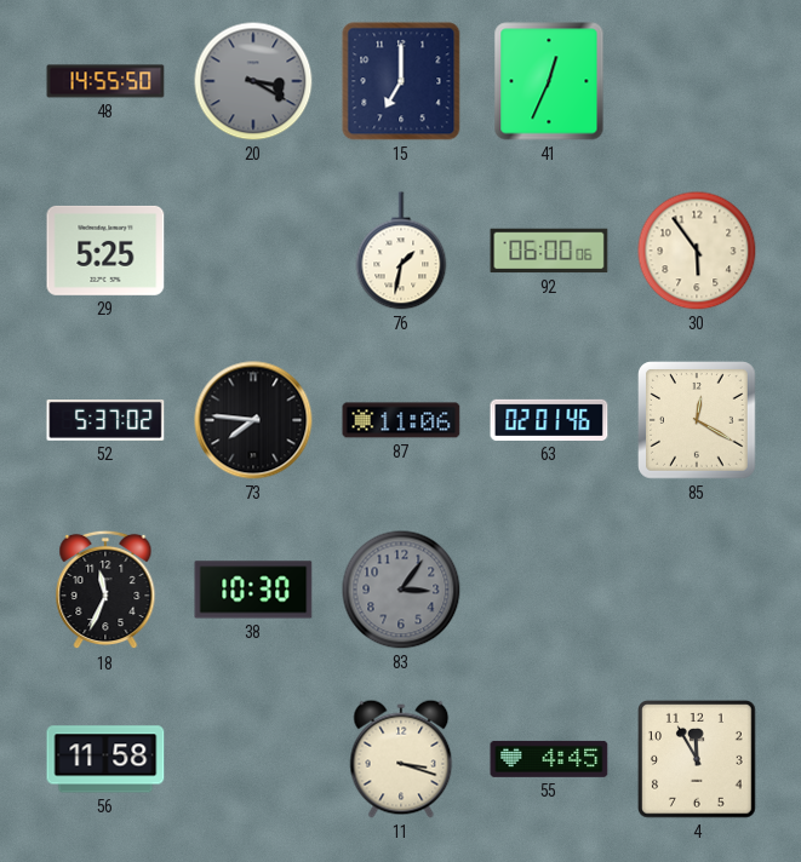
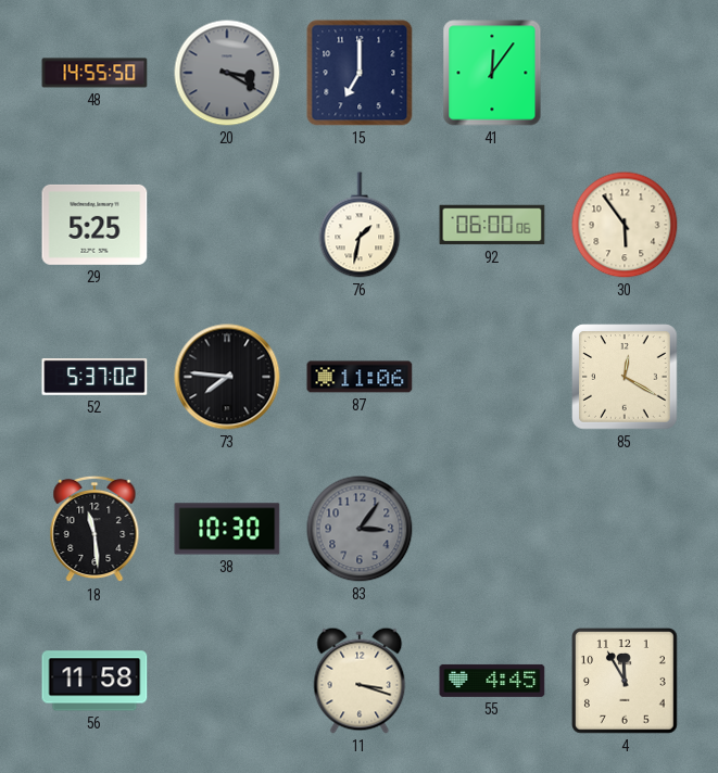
41: 12:34 -> 12:06
63: 02:01 -> none
18: 11:34 -> 11:29
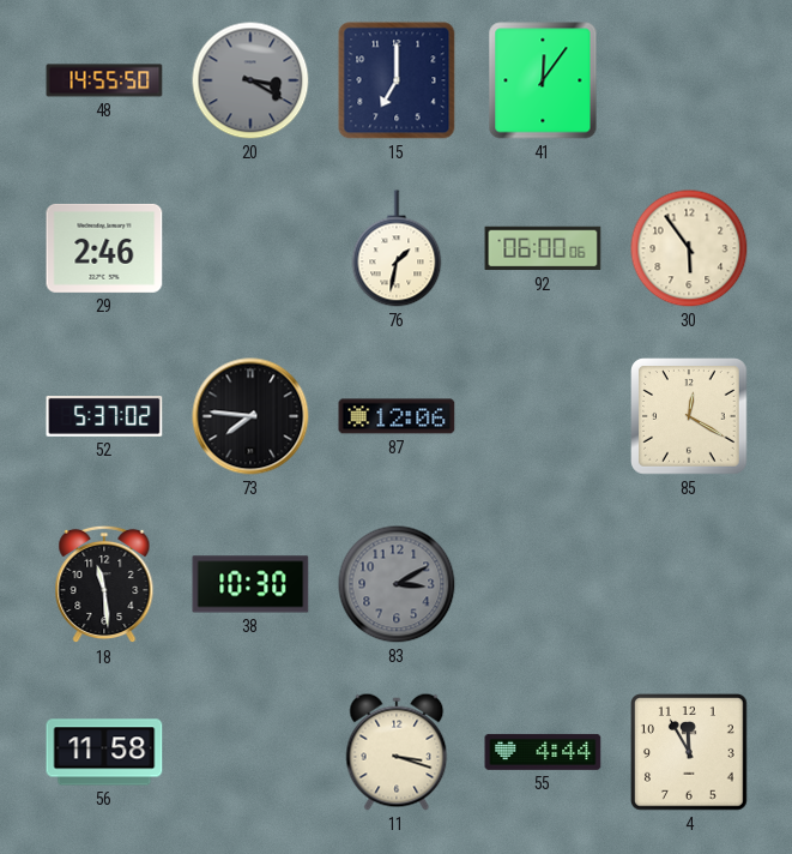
29: 5:25 -> 2:46
87: 11:06 -> 12:06
83: 3:06 -> 3:10
55: 4:45 -> 4:44
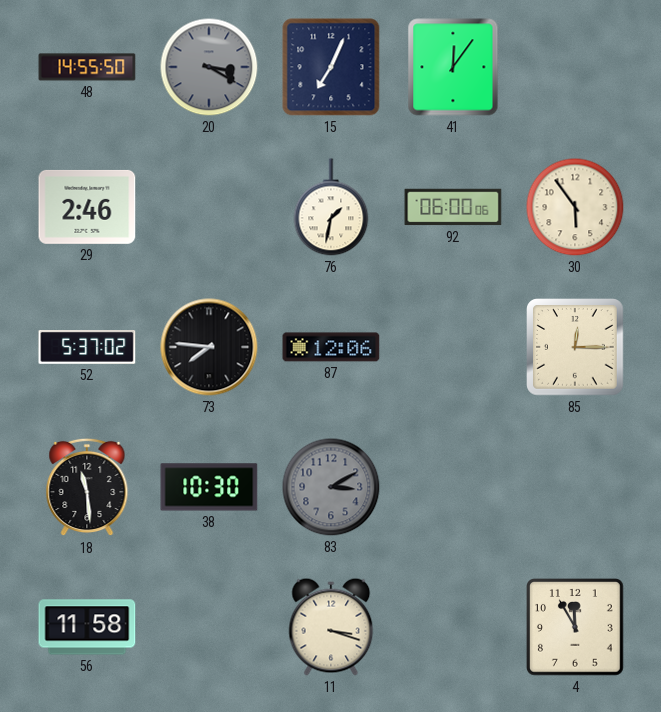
15: 7:00 -> 7:04
85: 12:20 -> 12:15
55: 4:44 -> none
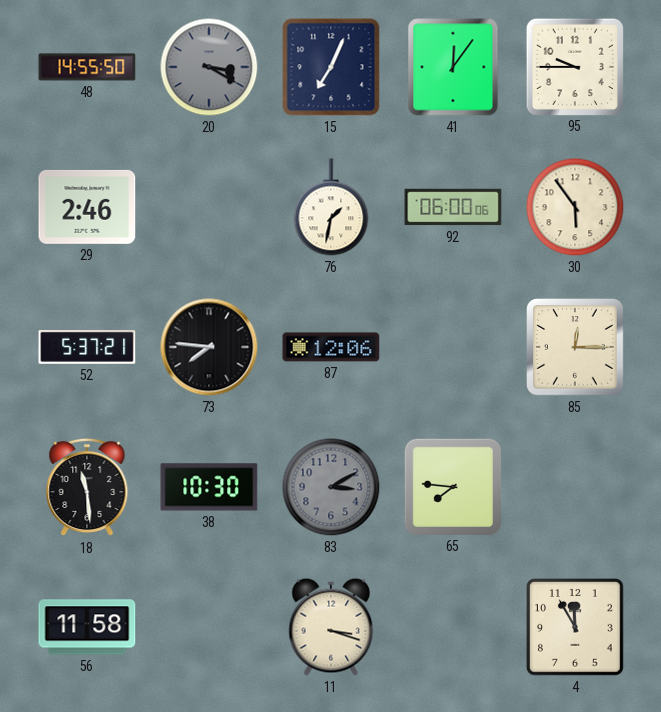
95: none -> 9:45
52: 5:37:02 -> 5:37:21
65: none -> 7:46
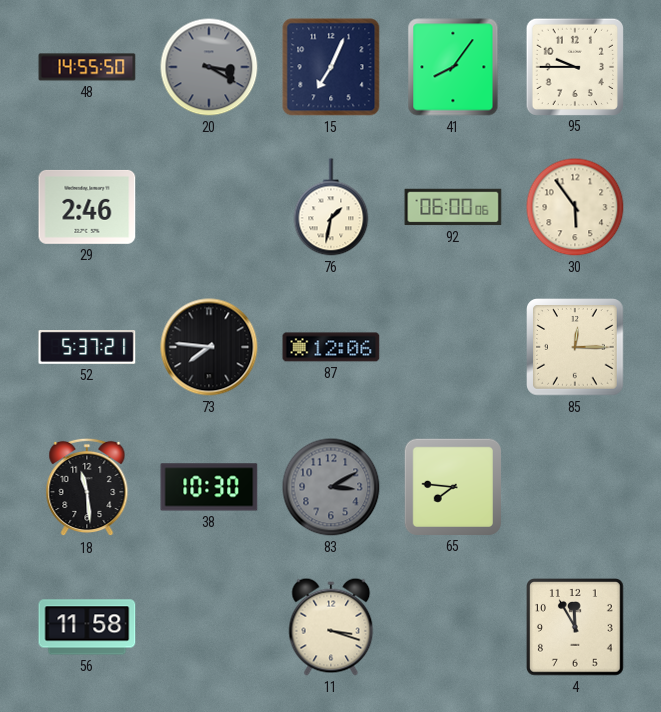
41: 12:06 -> 8:06
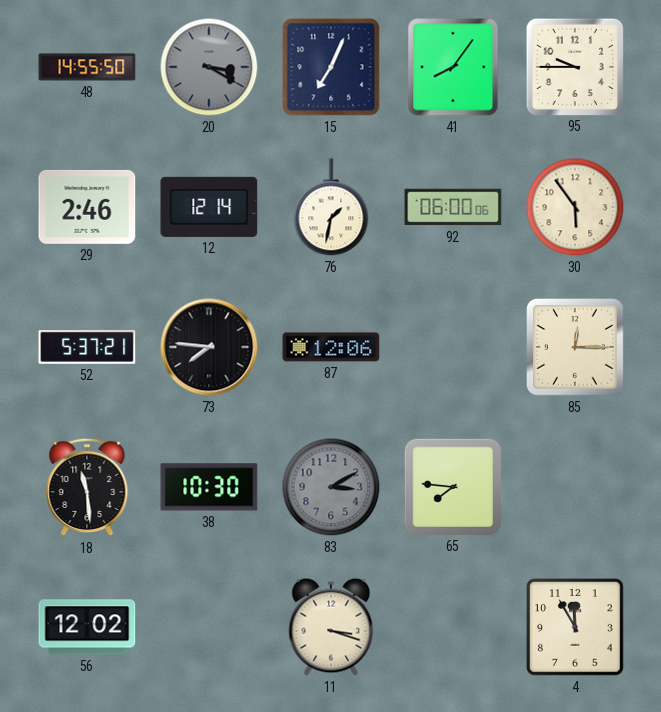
12: none -> 12:14
56: 11:58 -> 12:02
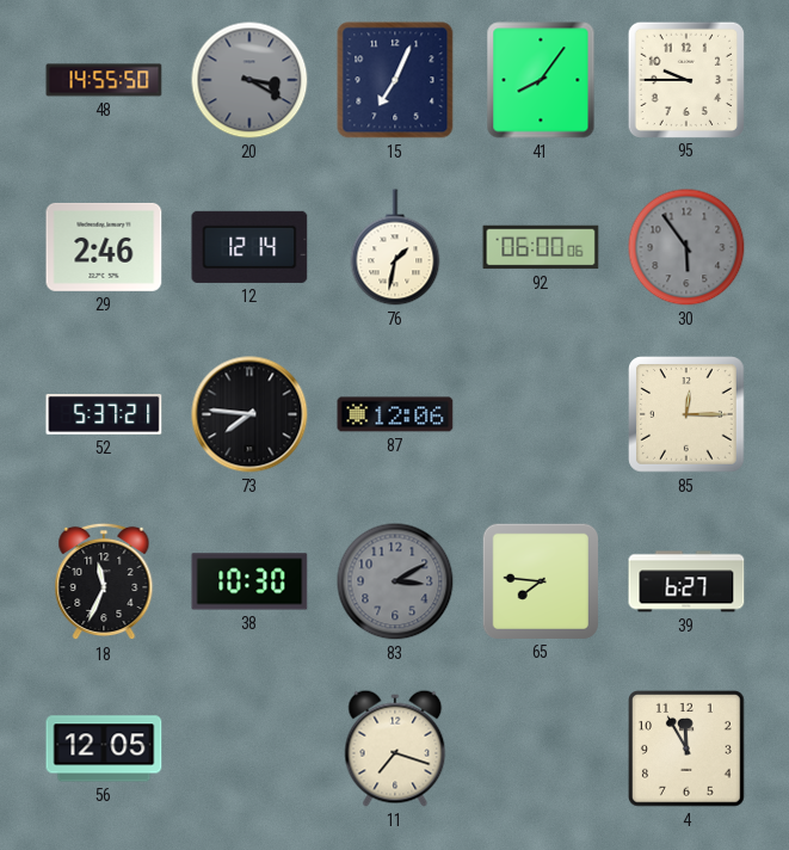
30 dial: cream -> grey
18: 11:29 -> 11:34
39: none -> 6:27
56: 12:02 -> 12:05
11: 3:18 -> 7:18
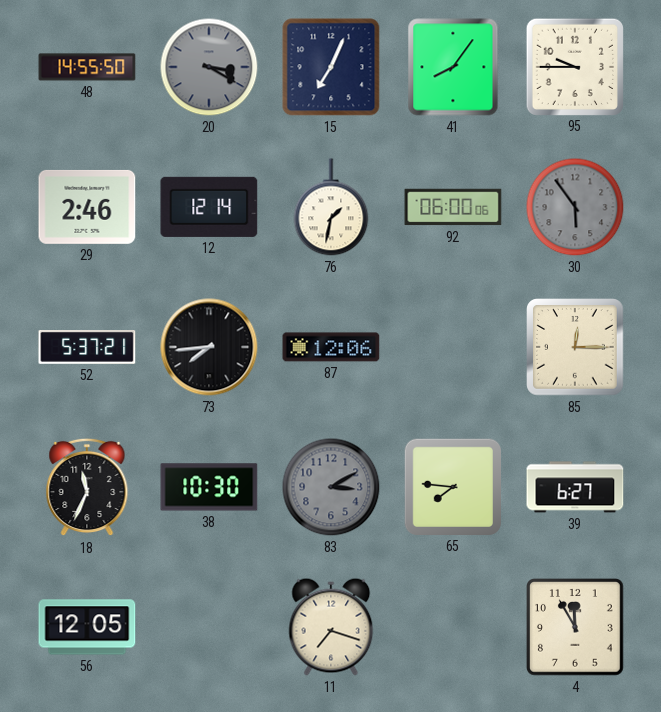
73: 7:46 -> 7:44
